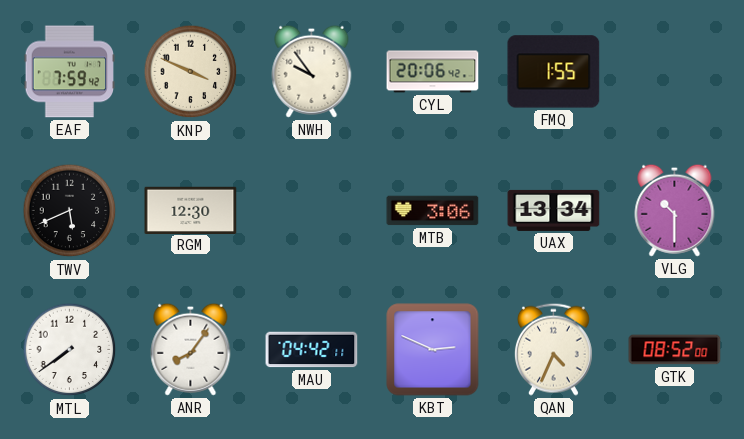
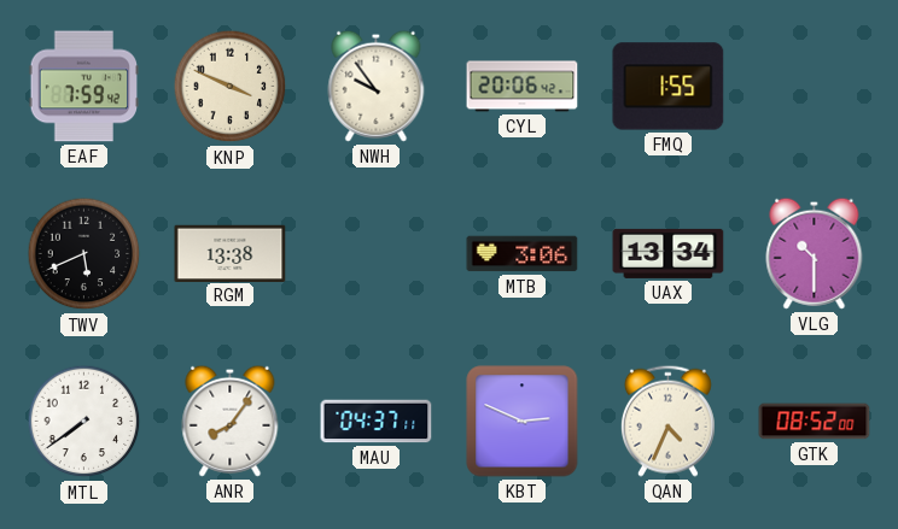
RGM: 12:30 -> 13:38
MAU: 04:42 -> 04:37
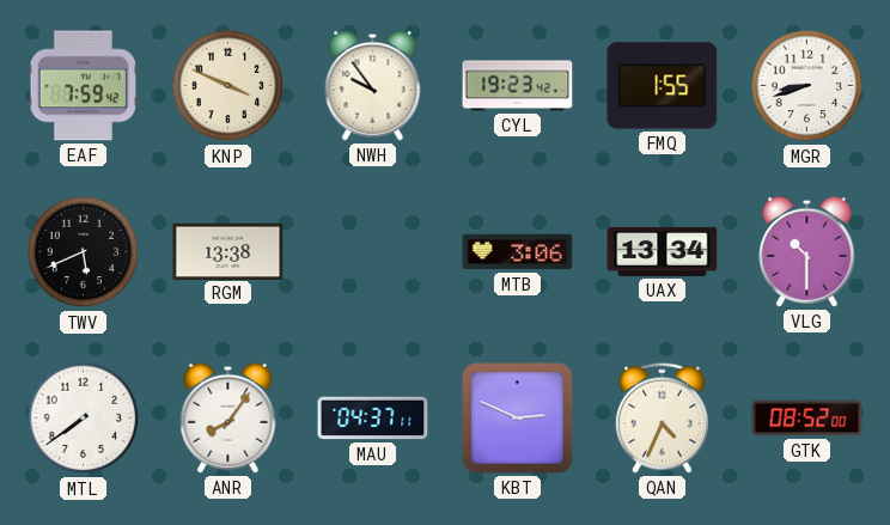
CYL: 20:06 -> 19:23
MGR: none -> 8:42
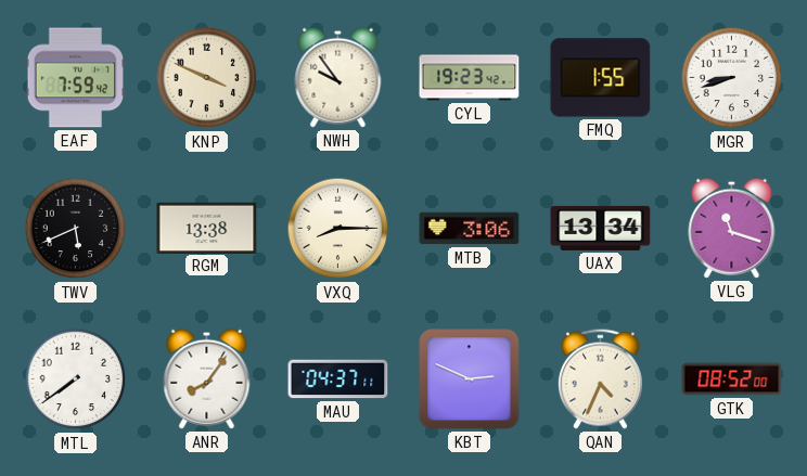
VXQ: none -> 8:15
VLG: 10:30 -> 11:18
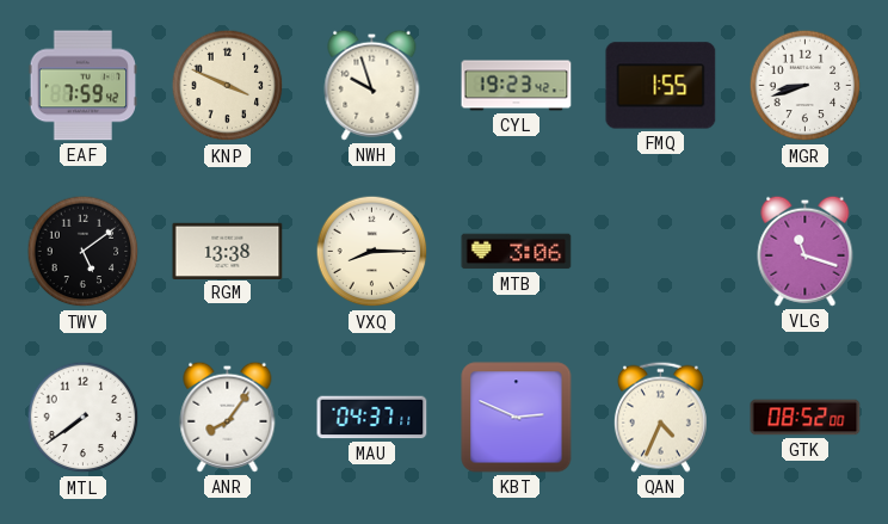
NWH: 9:54 -> 9:57
TWV: 5:41 -> 5:09
UAX: 13:34 -> none
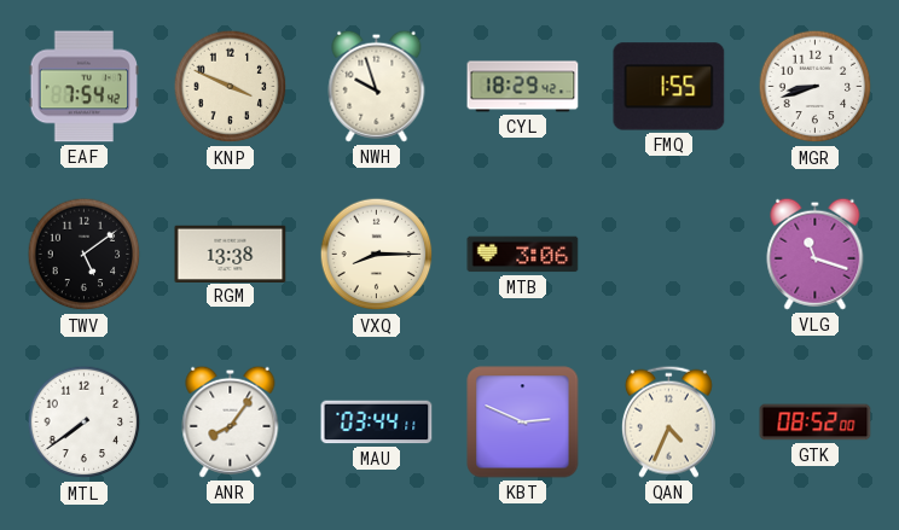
EAF: 7:59 -> 7:54
CYL: 19:23 -> 18:29
MAU: 04:37 -> 03:44
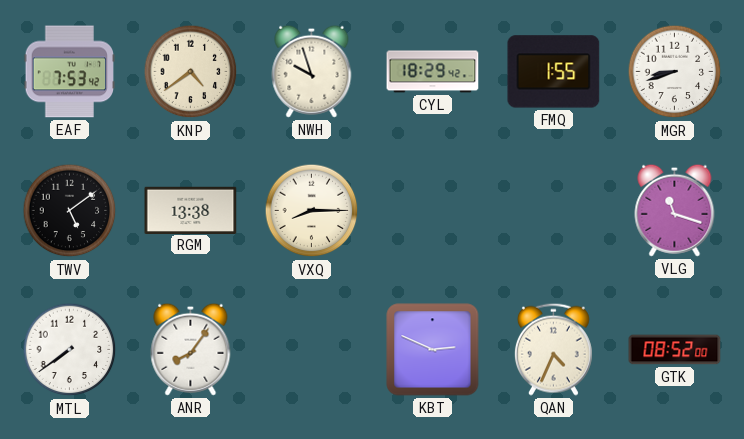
EAF: 7:54 -> 7:53
KNP: 3:49 -> 4:39
MTB: 3:06 -> none
MAU: 03:44 -> none
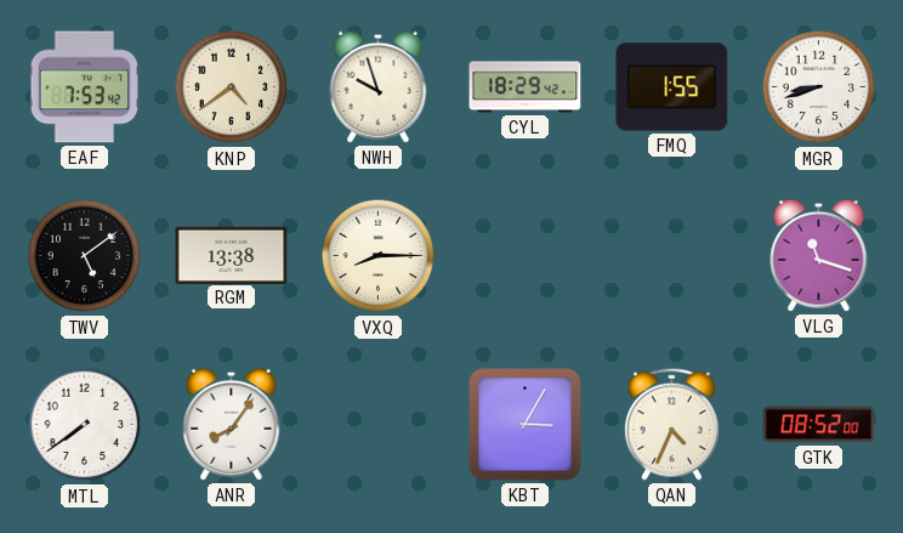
KBT: 2:49 -> 3:05
